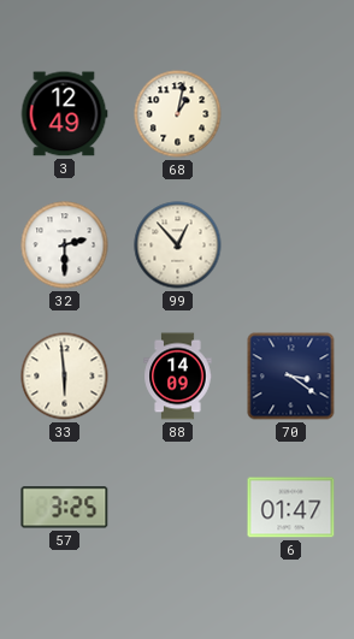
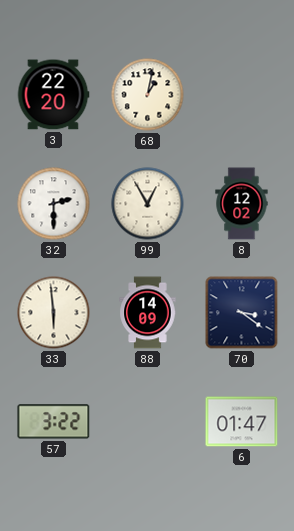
3: 12:49 -> 22:20
99: 12:53 -> 12:55
8: none -> 12:02
57: 3:25 -> 3:22
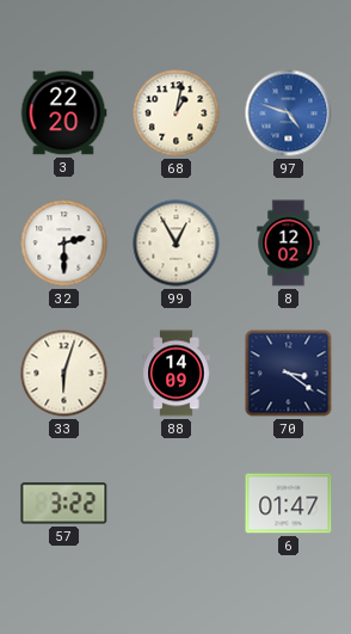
97: none -> 4:48
33: 5:59 -> 6:03
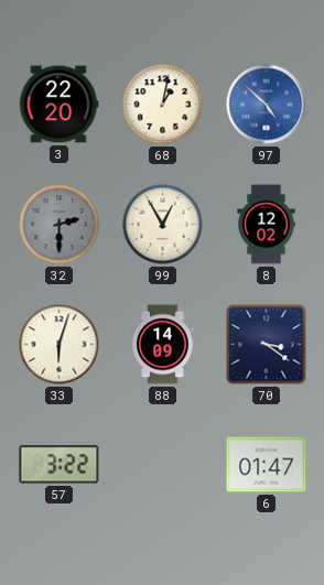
97: 4:48 -> 4:52
32 dial: white -> grey
